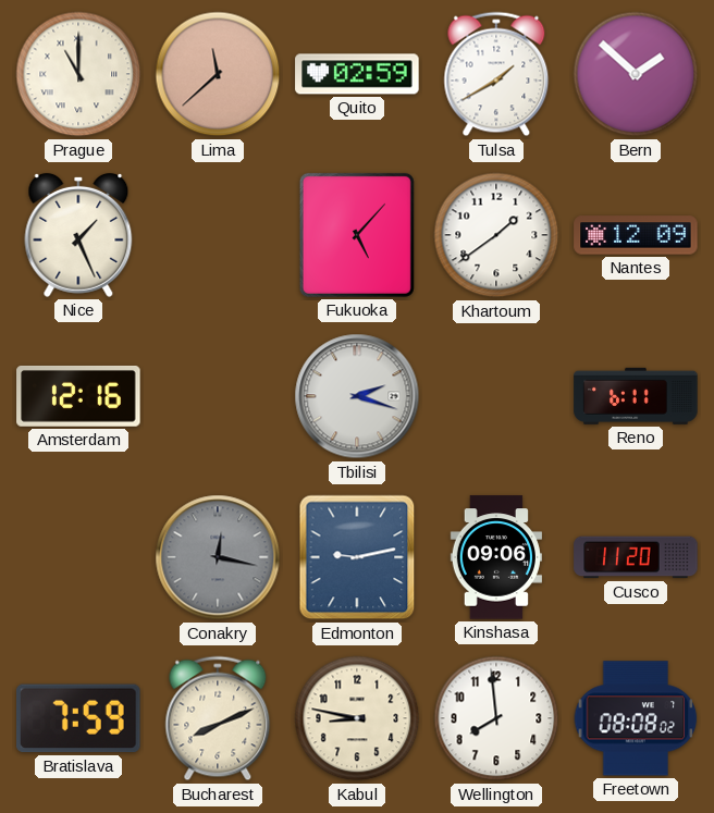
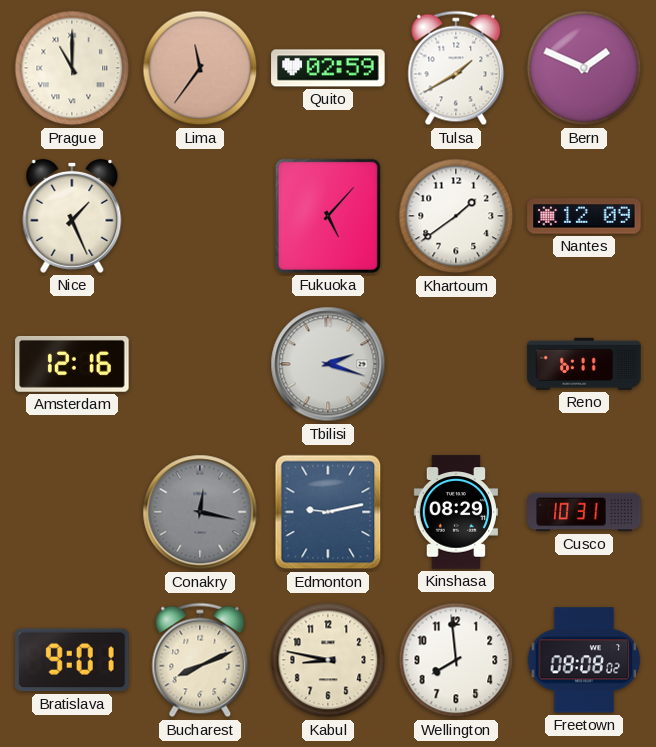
Lima: 11:38 -> 11:36
Bern: 1:52 -> 1:49
Kinshasa: 09:06 -> 08:29
Cusco: 11:20 -> 10:31
Bratislava: 7:59 -> 9:01
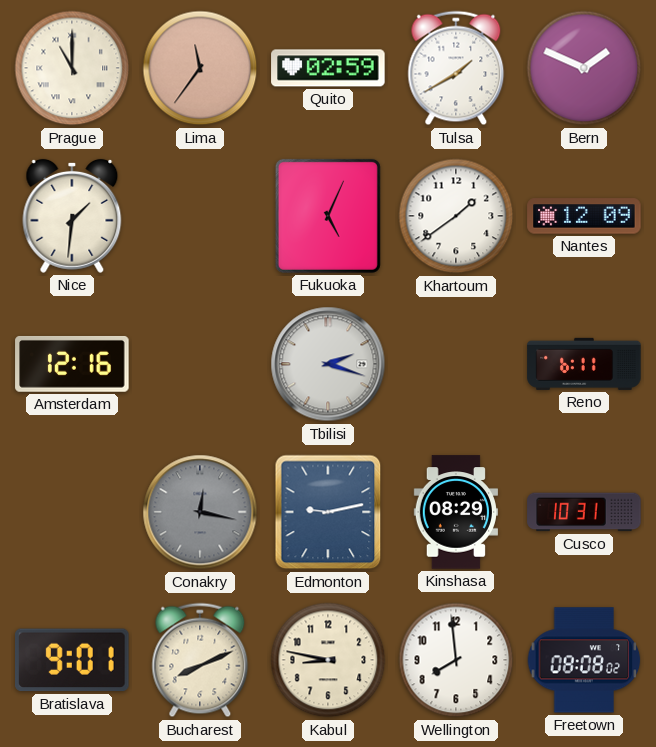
Nice: 1:26 -> 1:31
Fukuoka: 5:07 -> 5:04
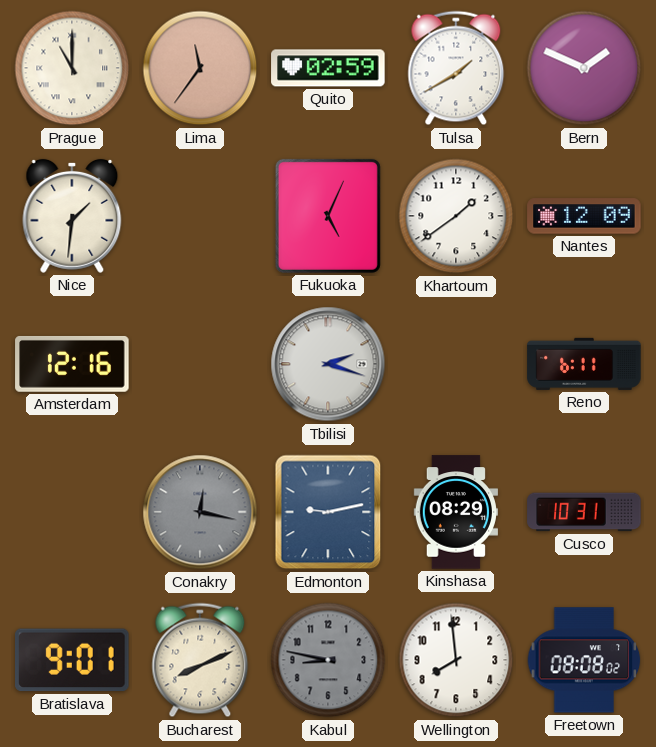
Kabul dial: cream -> grey
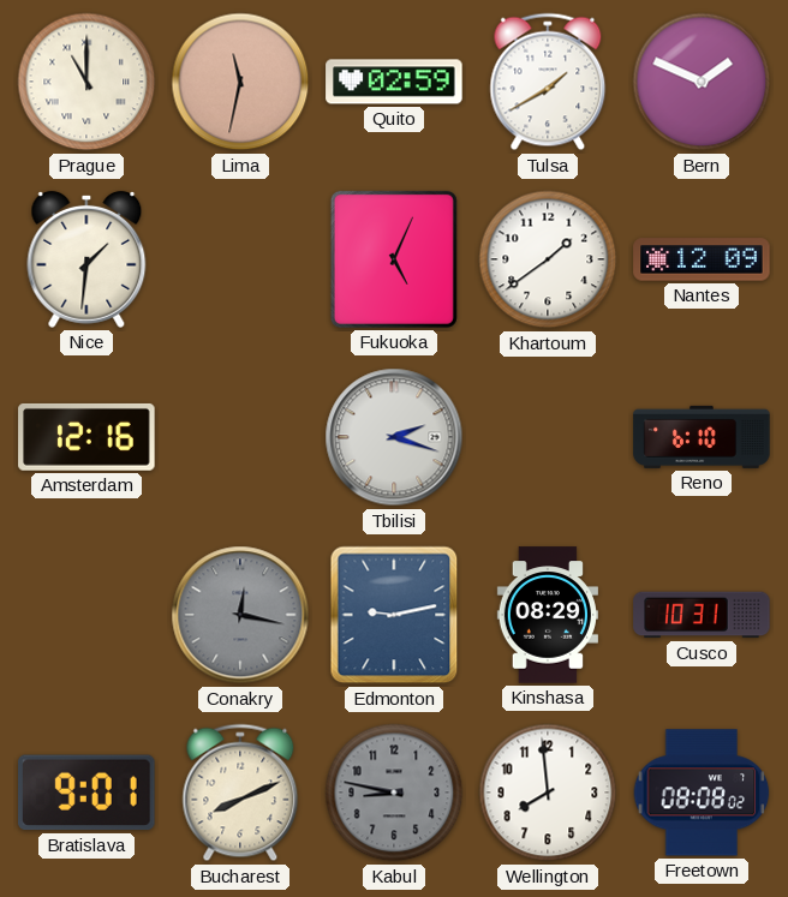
Lima: 11:36 -> 11:32
Reno: 6:11 -> 6:10
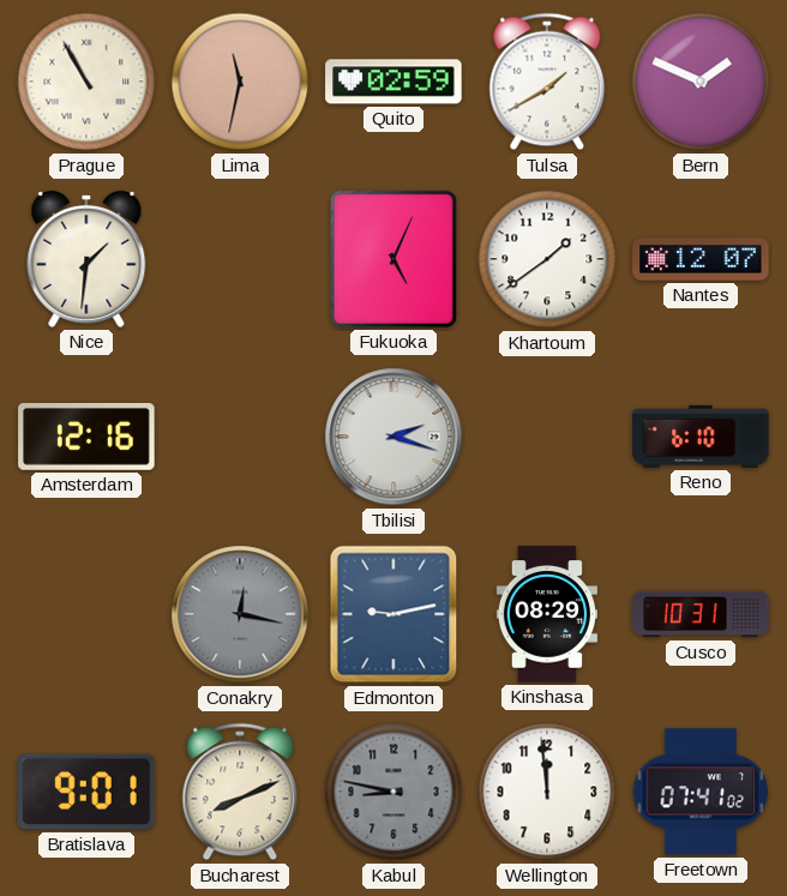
Prague: 11:00 -> 10:55
Nantes: 12:09 -> 12:07
Wellington: 7:59 -> 11:59
Freetown: 08:08 -> 07:41
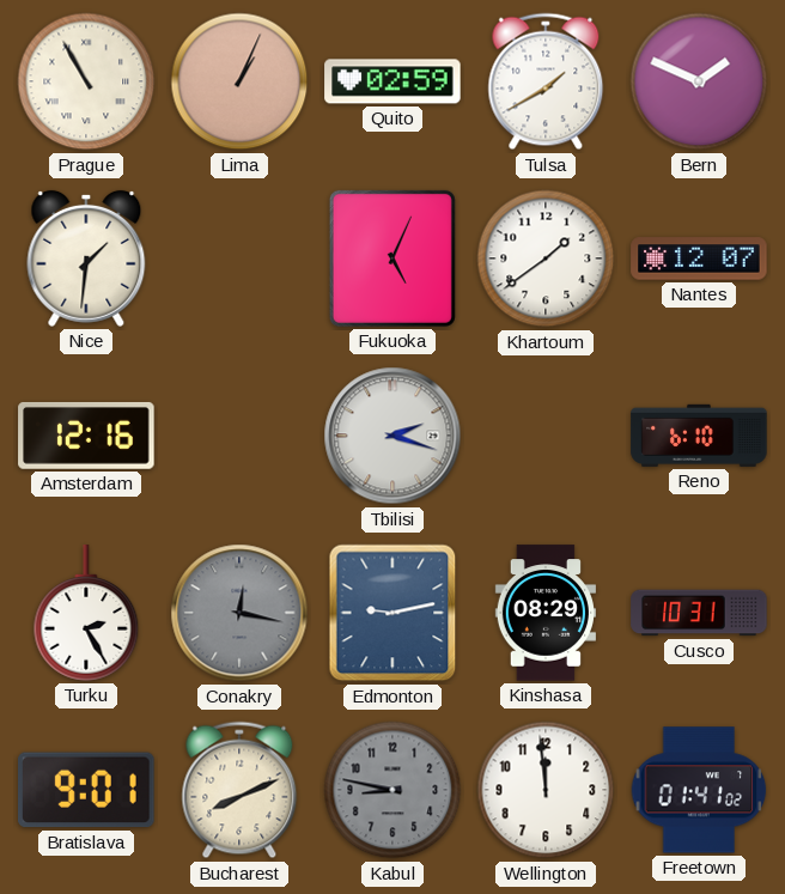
Lima: 11:32 -> 1:04
Turku: none -> 2:25
Freetown: 07:41 -> 01:41
